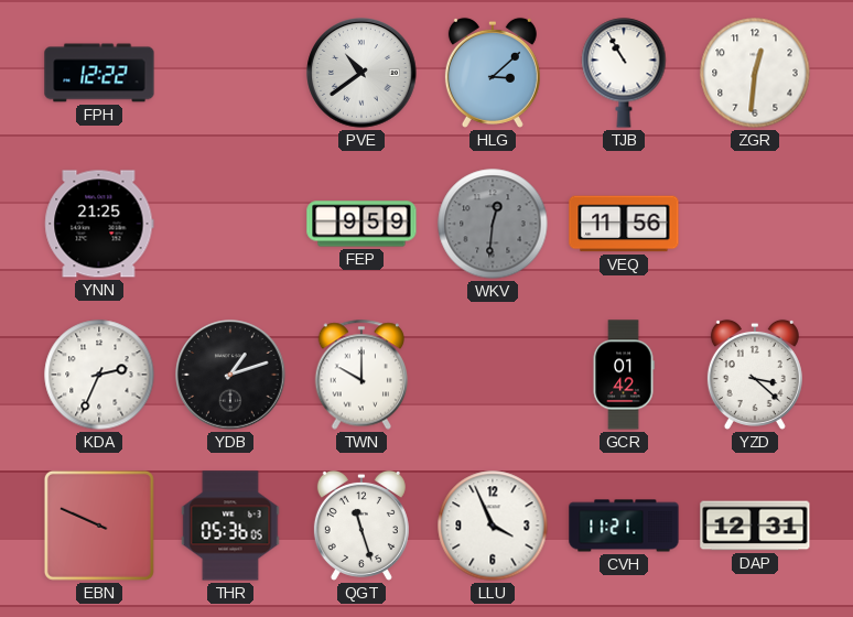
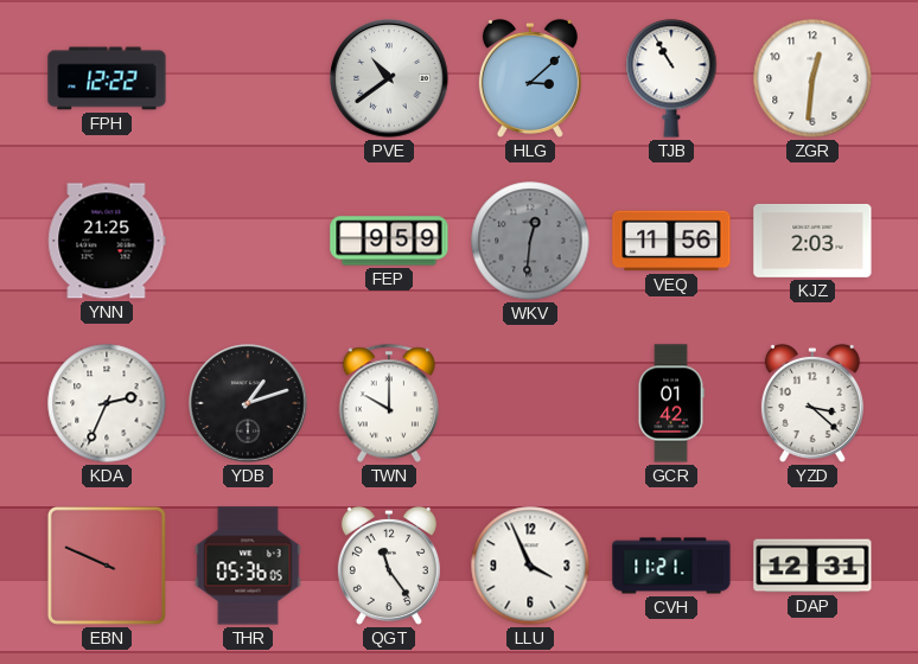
KJZ: none -> 2:03
QGT: 11:27 -> 11:24
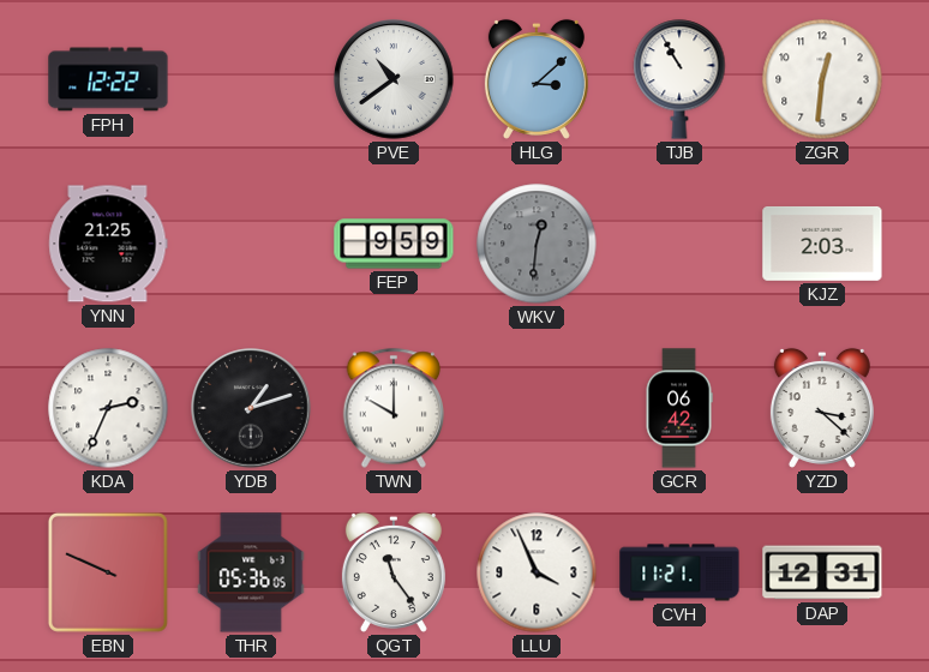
VEQ: 11:56 -> none
GCR: 01:42 -> 06:42
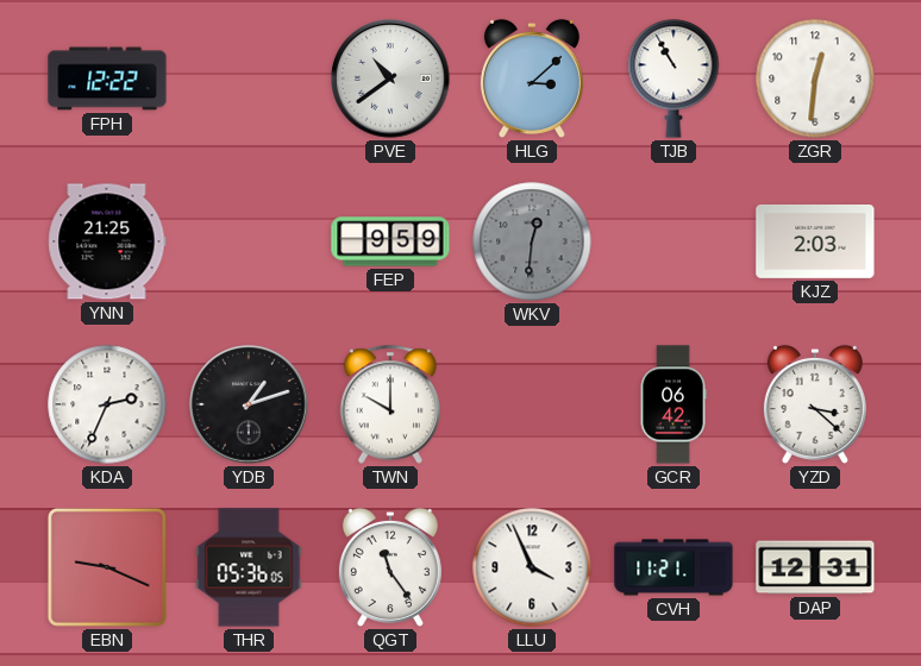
EBN: 9:49 -> 9:19
